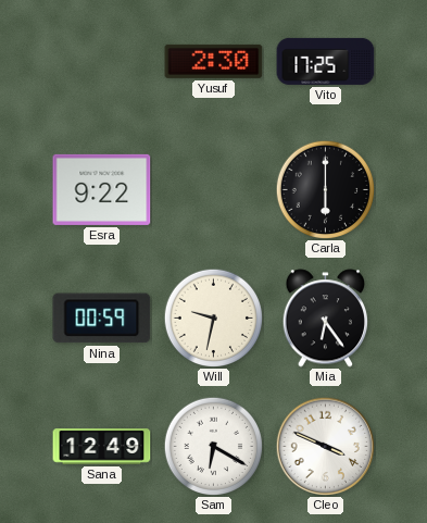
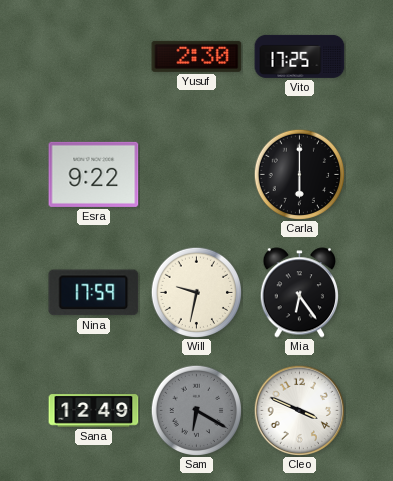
Nina: 00:59 -> 17:59
Sam dial: white -> grey
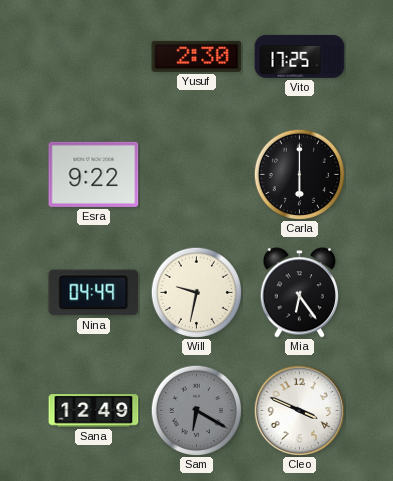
Nina: 17:59 -> 04:49
